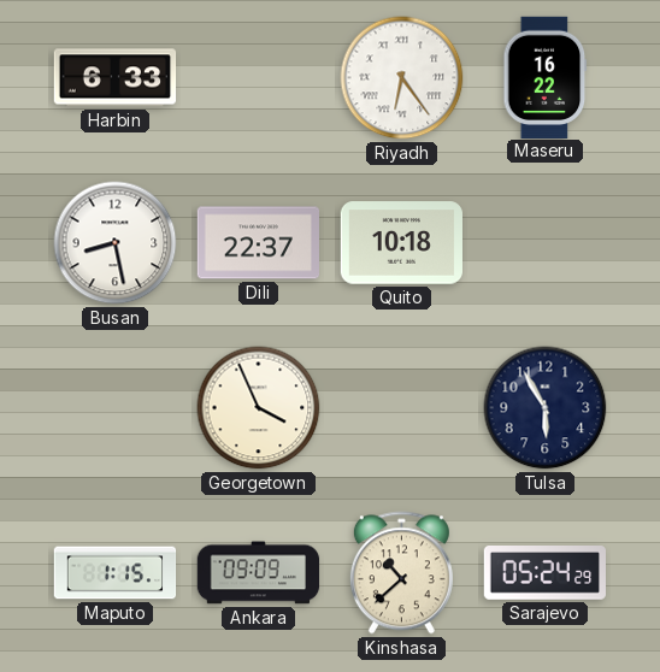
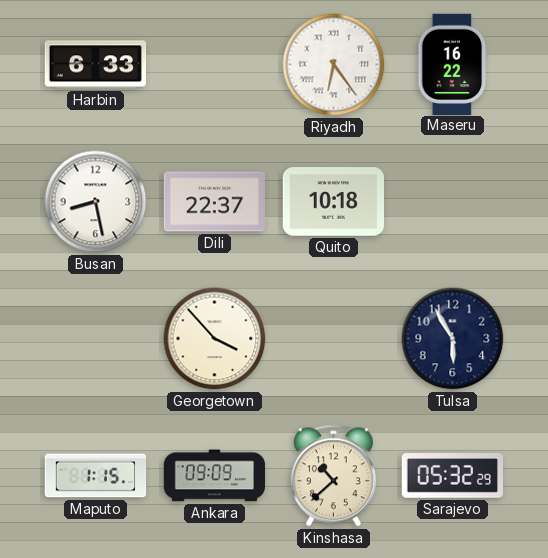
Georgetown: 3:56 -> 3:53
Sarajevo: 05:24 -> 05:32
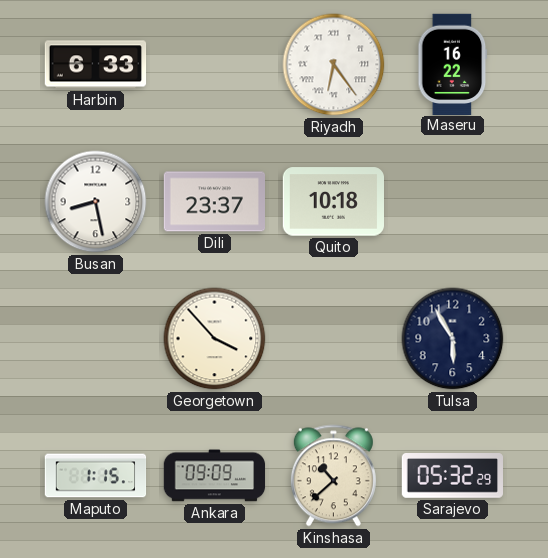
Dili: 22:37 -> 23:37
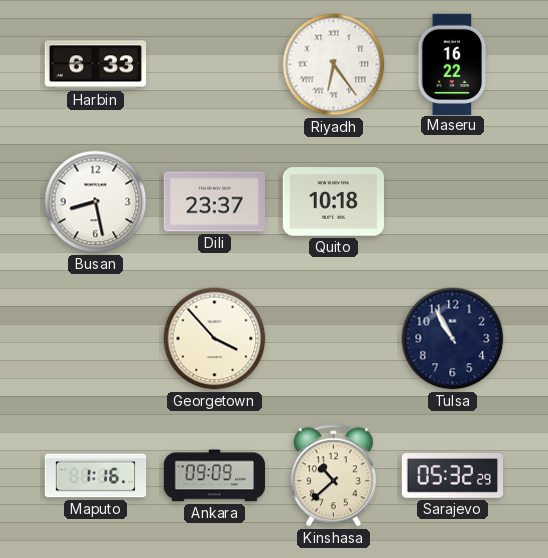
Tulsa: 5:55 -> 10:55
Maputo: 1:15 -> 1:16
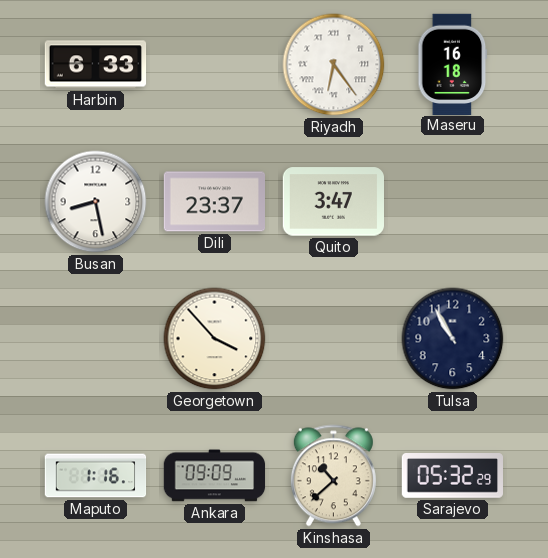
Maseru: 16:22 -> 16:18
Quito: 10:18 -> 3:47
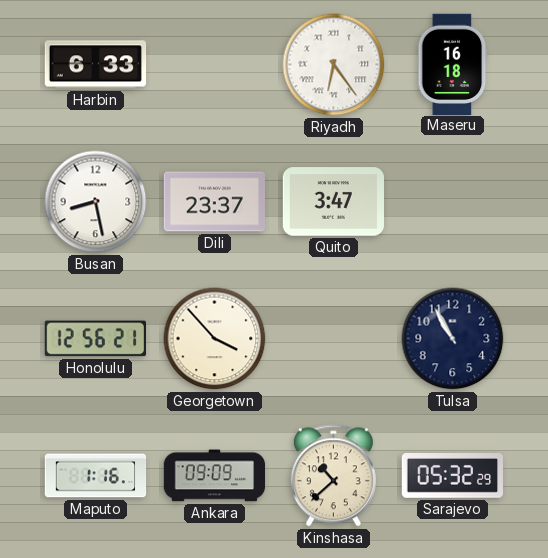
Honolulu: none -> 12:56
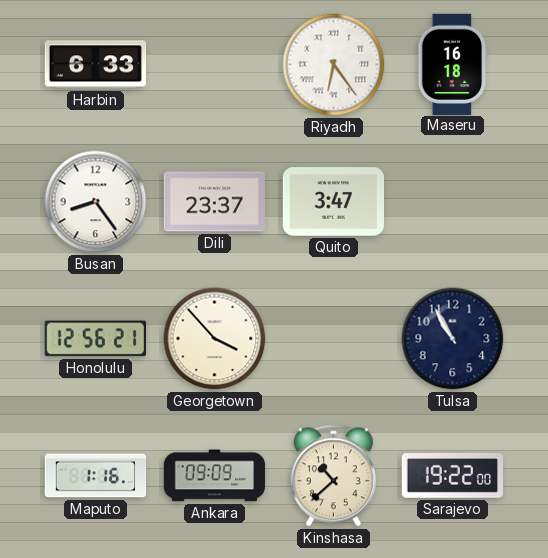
Busan: 8:28 -> 8:24
Sarajevo: 05:32 -> 19:22
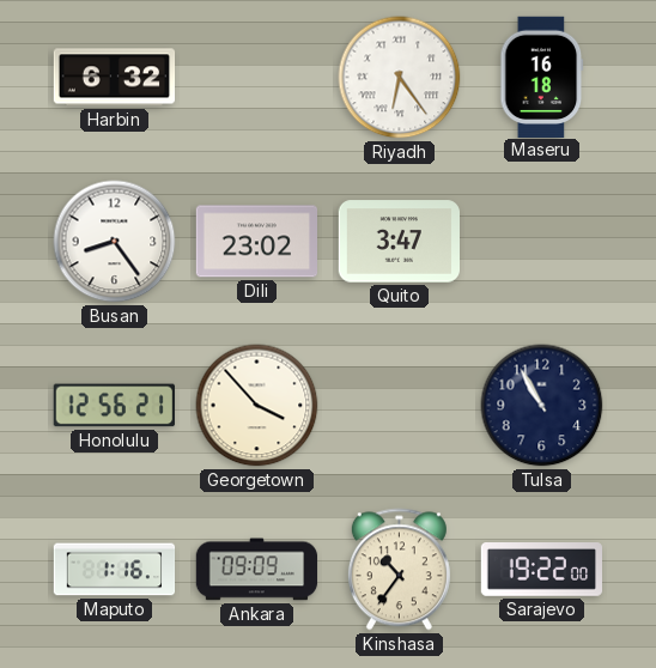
Harbin: 6:33 -> 6:32
Dili: 23:37 -> 23:02
Kinshasa: 10:38 -> 10:36
